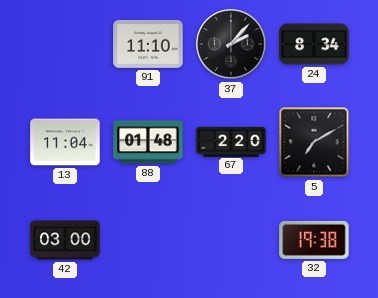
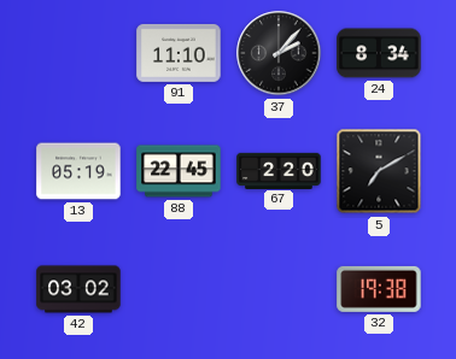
13: 11:04 -> 05:19
88: 01:48 -> 22:45
42: 03:00 -> 03:02
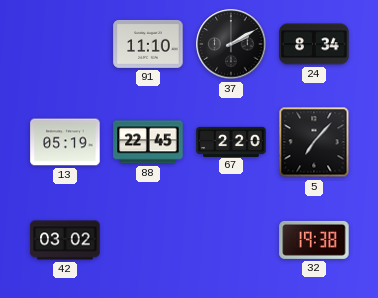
37: 2:07 -> 2:10
5: 7:10 -> 7:07
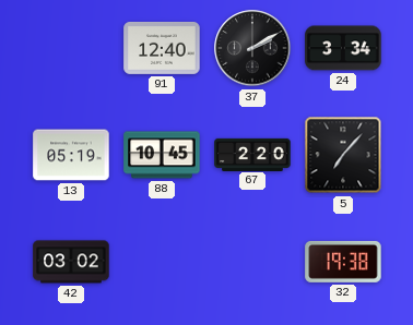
91: 11:10 -> 12:40
24: 8:34 -> 3:34
88: 22:45 -> 10:45
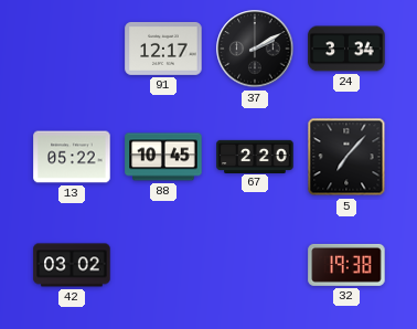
91: 12:40 -> 12:17
13: 05:19 -> 05:22
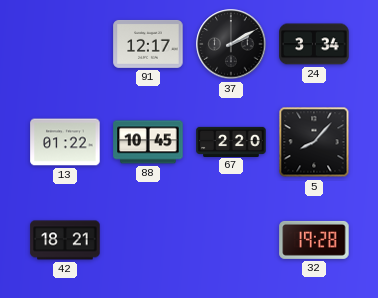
13: 05:22 -> 01:22
5: 7:07 -> 8:07
42: 03:02 -> 18:21
32: 19:38 -> 19:28
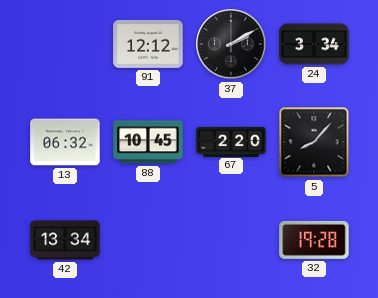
91: 12:17 -> 12:12
13: 01:22 -> 06:32
42: 18:21 -> 13:34
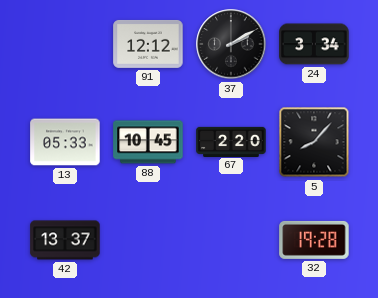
13: 06:32 -> 05:33
42: 13:34 -> 13:37
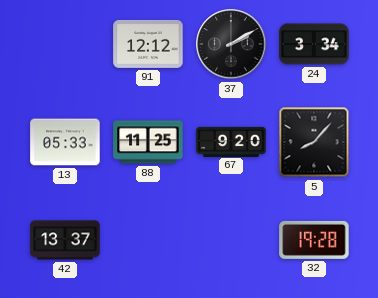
88: 10:45 -> 11:25
67: 2:20 -> 9:20
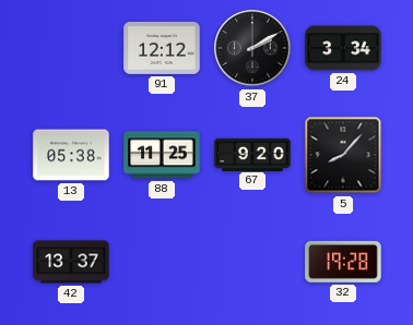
13: 05:33 -> 05:38
